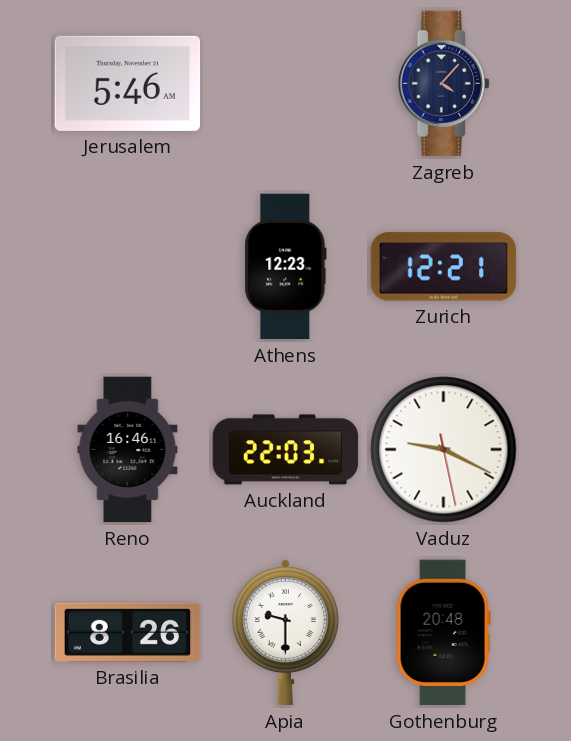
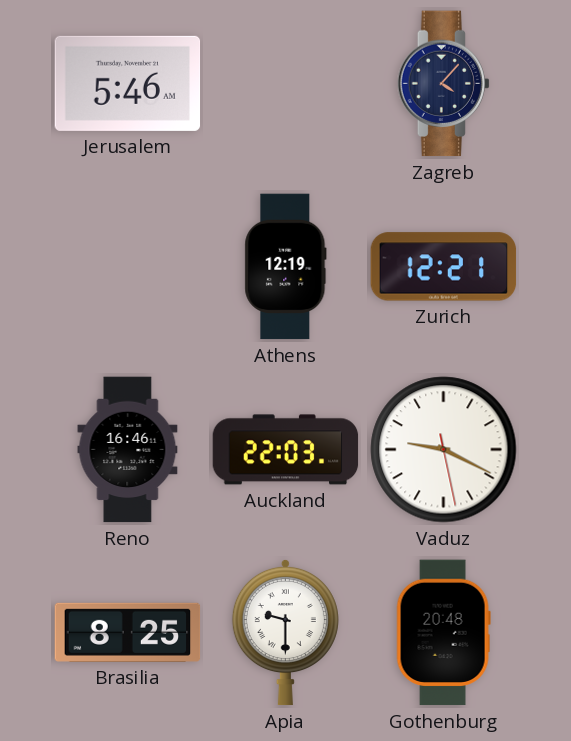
Athens: 12:23 -> 12:19
Brasilia: 8:26 -> 8:25
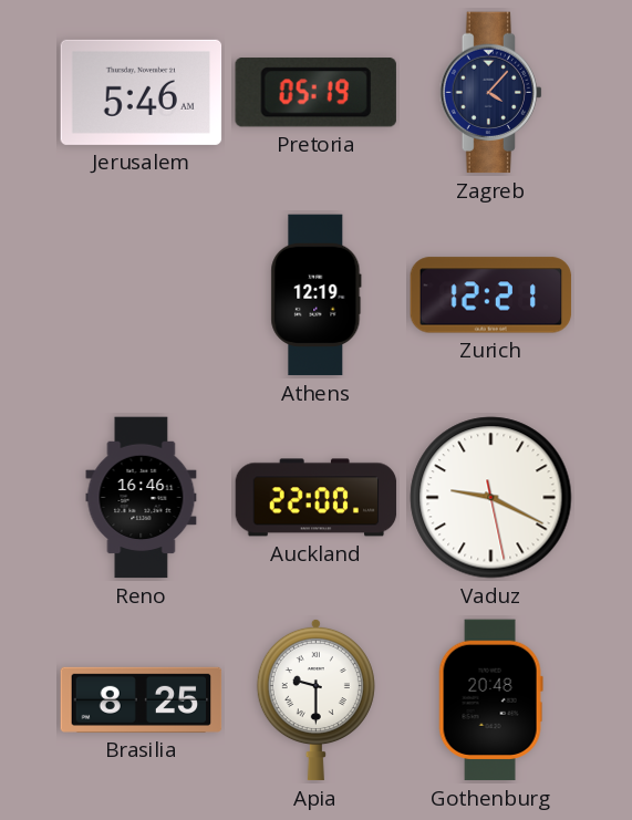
Pretoria: none -> 05:19
Auckland: 22:03 -> 22:00
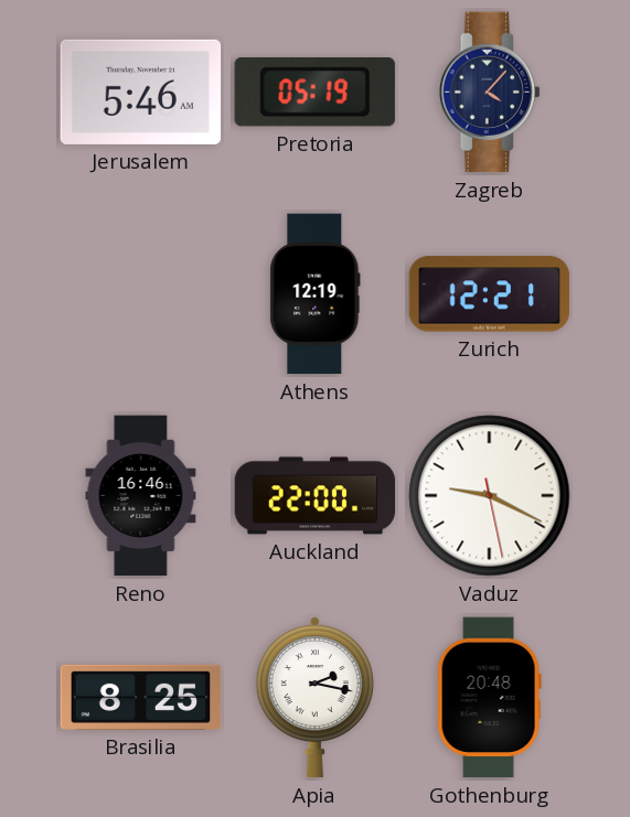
Apia: 9:30 -> 2:17
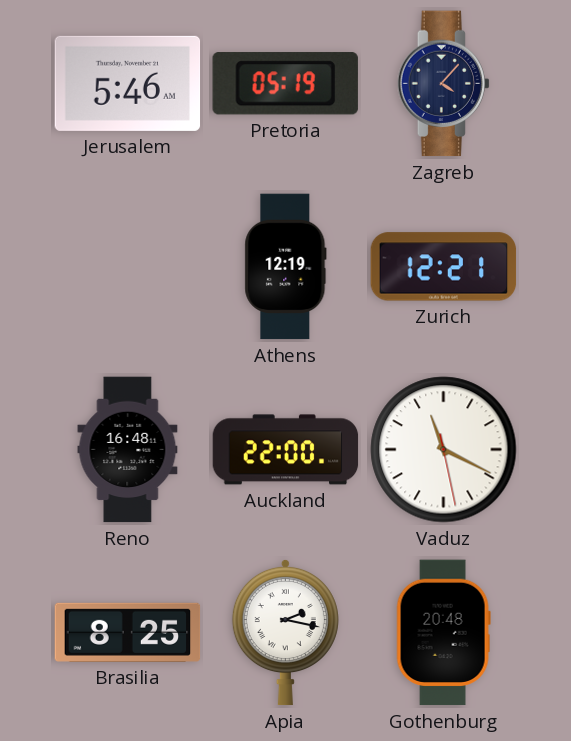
Reno: 16:46 -> 16:48
Vaduz: 9:19 -> 11:19
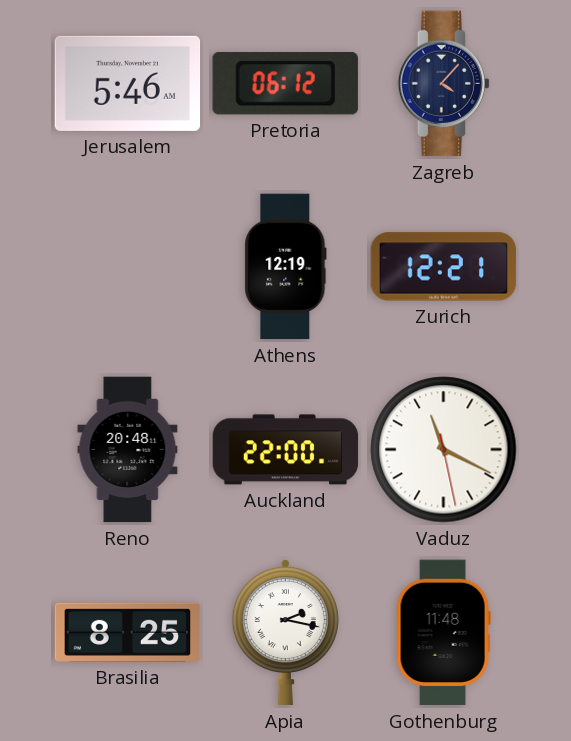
Pretoria: 05:19 -> 06:12
Reno: 16:48 -> 20:48
Gothenburg: 20:48 -> 11:48
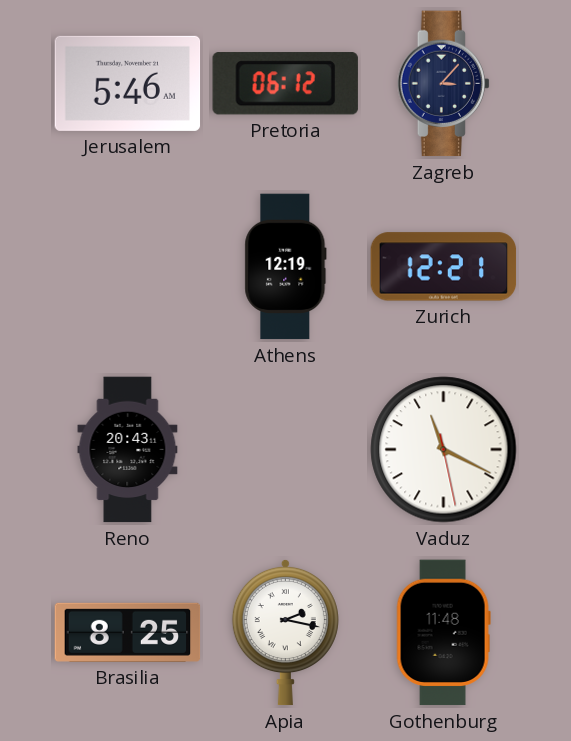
Zagreb: 4:07 -> 3:07
Reno: 20:48 -> 20:43
Auckland: 22:00 -> none
